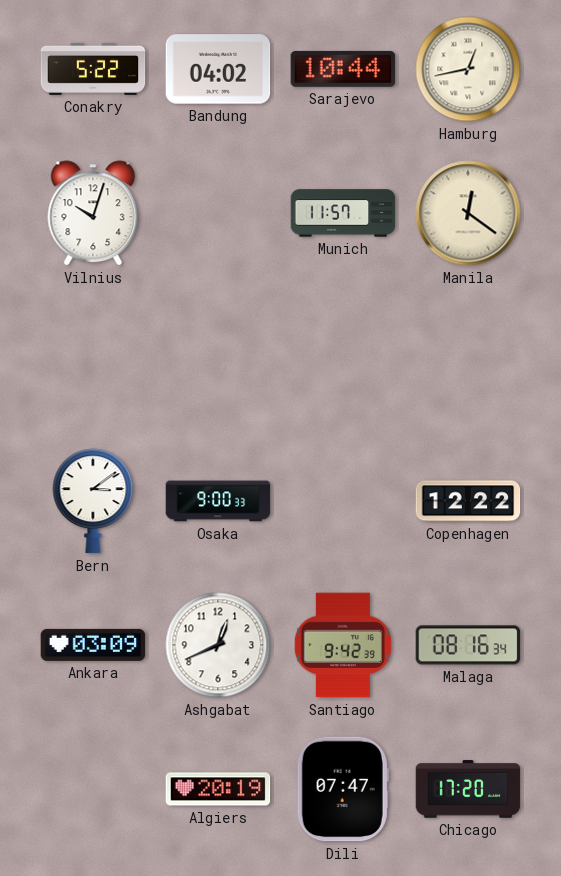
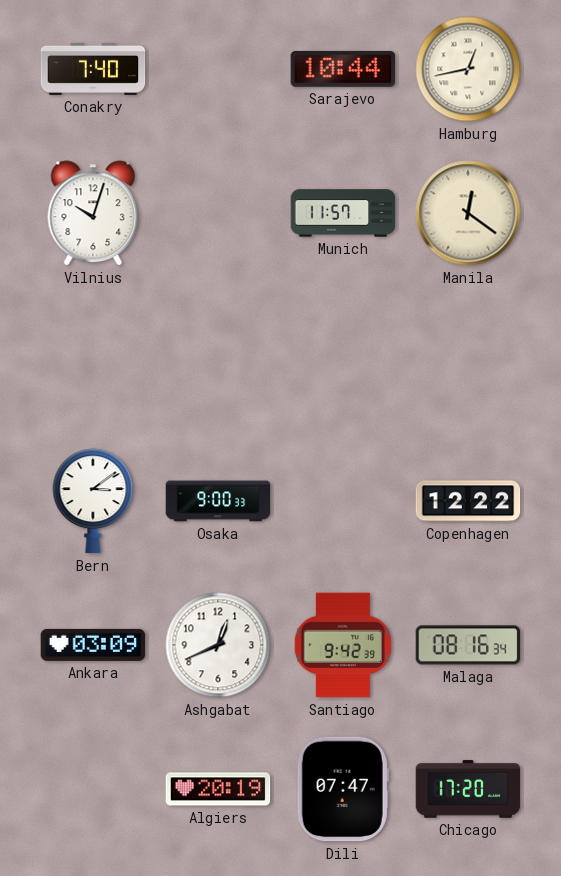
Conakry: 5:22 -> 7:40
Bandung: 04:02 -> none
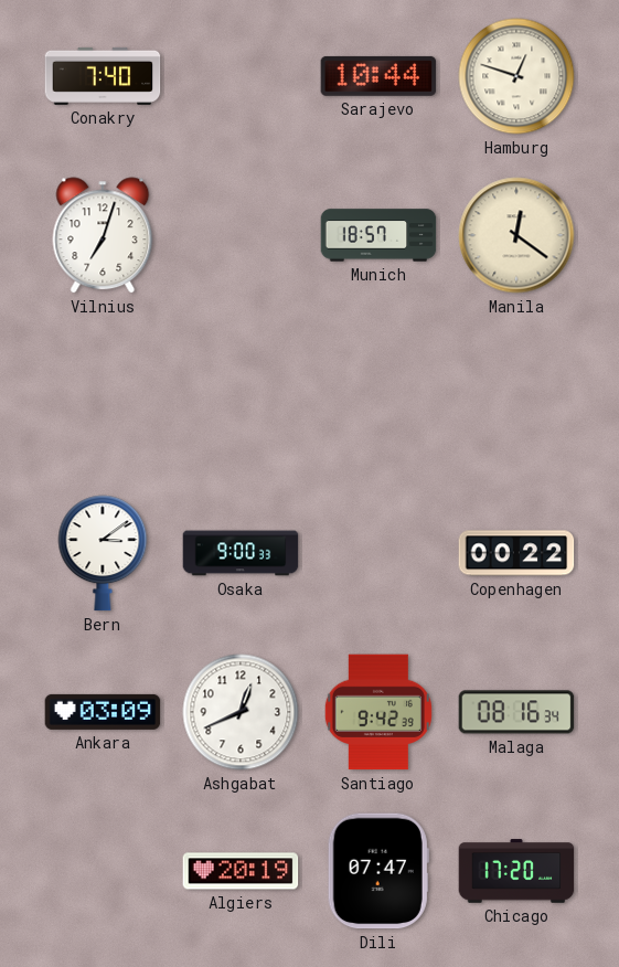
Hamburg: 12:43 -> 12:48
Vilnius: 10:03 -> 7:03
Munich: 11:57 -> 18:57
Copenhagen: 12:22 -> 00:22
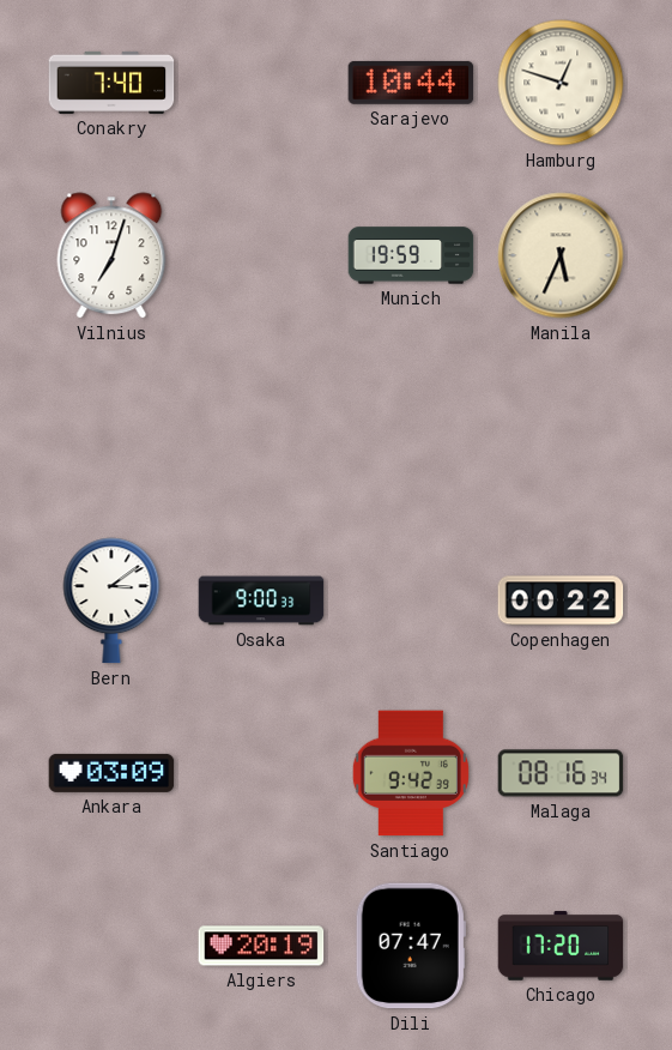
Munich: 18:57 -> 19:59
Manila: 12:21 -> 5:34
Ashgabat: 12:41 -> none
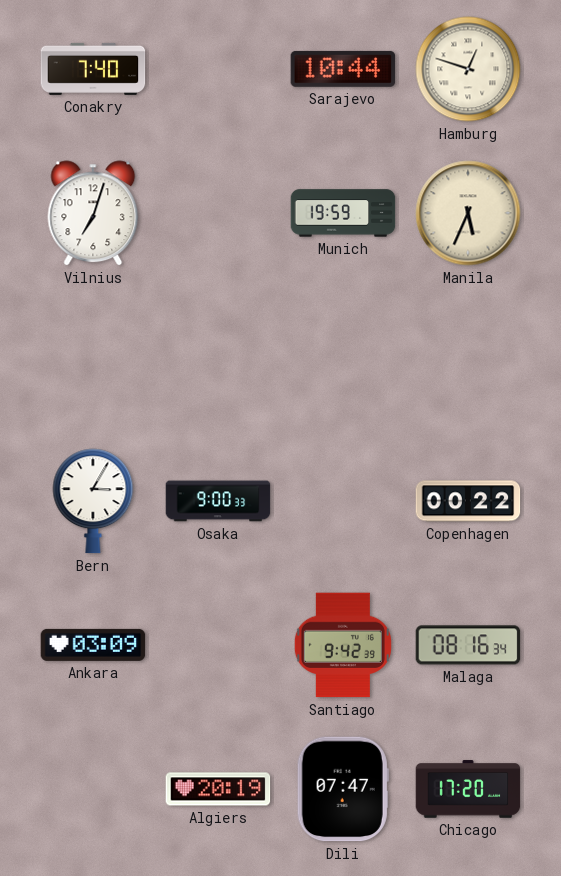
Bern: 3:09 -> 3:05
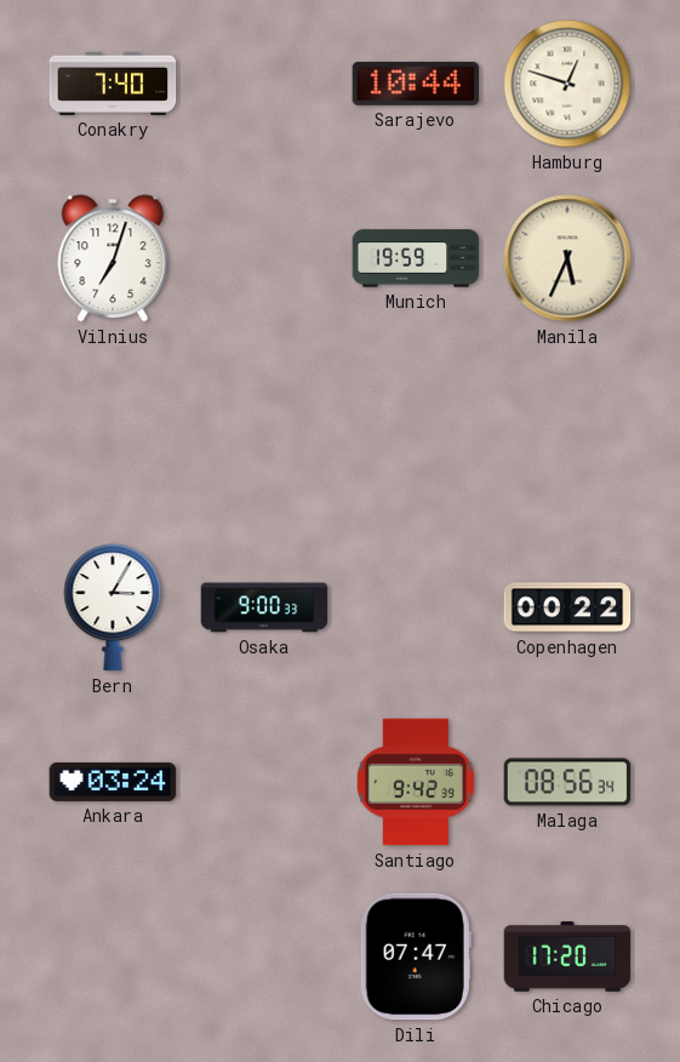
Ankara: 03:09 -> 03:24
Malaga: 08:16 -> 08:56
Algiers: 20:19 -> none
